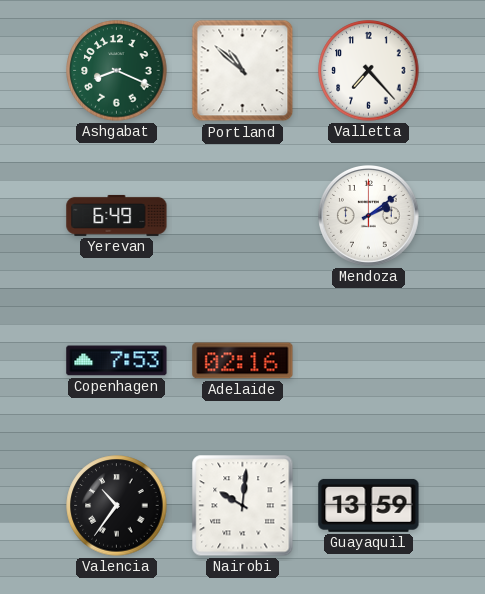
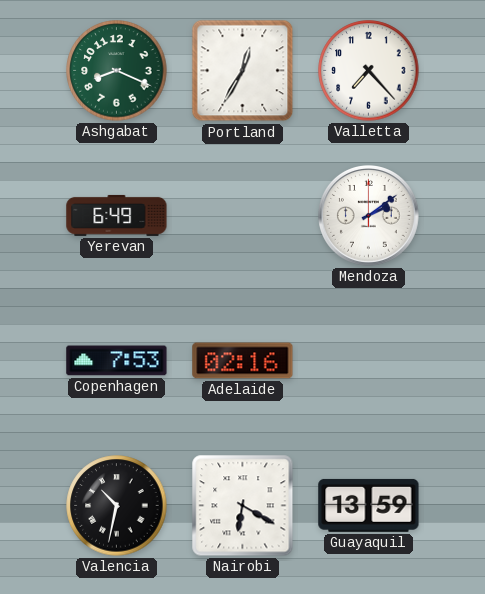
Portland: 10:52 -> 12:35
Valencia: 10:36 -> 10:32
Nairobi: 10:01 -> 6:20
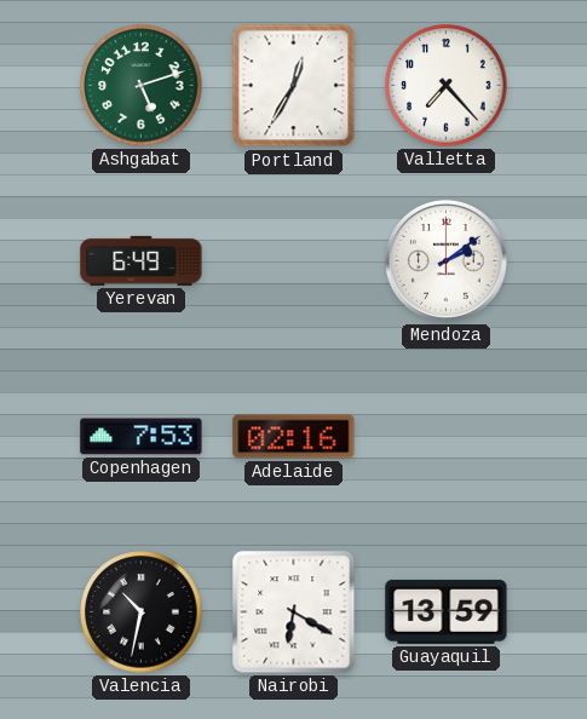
Ashgabat: 8:19 -> 5:12
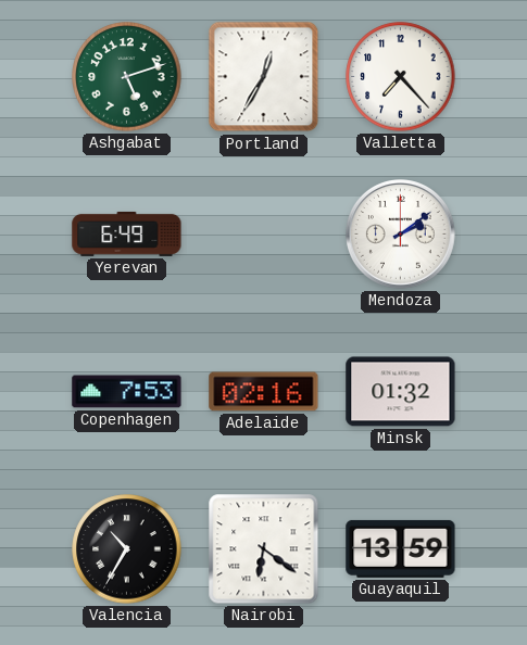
Minsk: none -> 01:32
Valencia: 10:32 -> 10:35
Nairobi: 6:20 -> 6:21
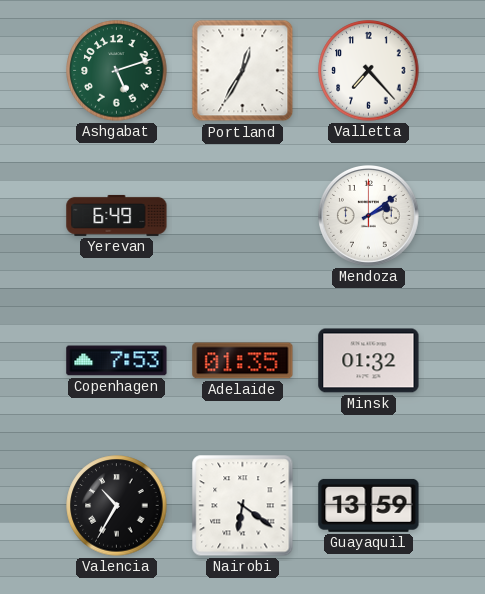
Adelaide: 02:16 -> 01:35
